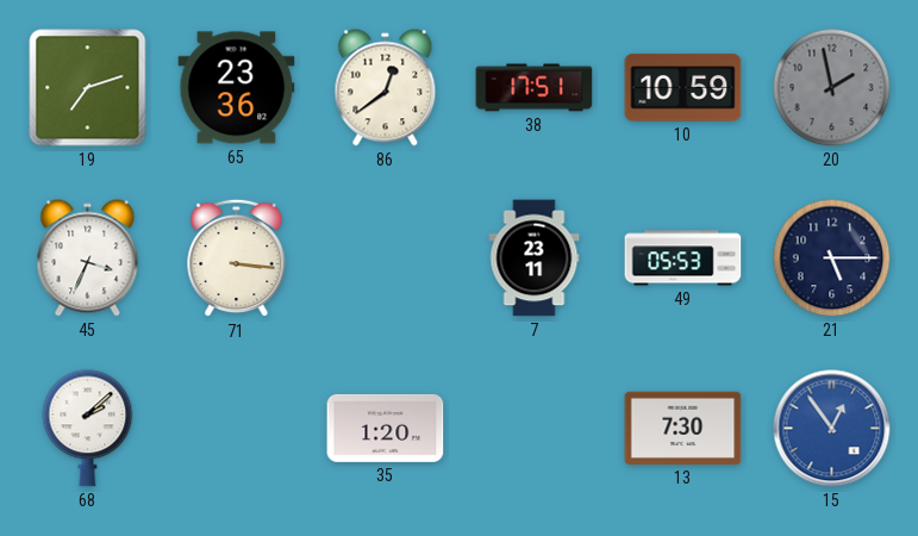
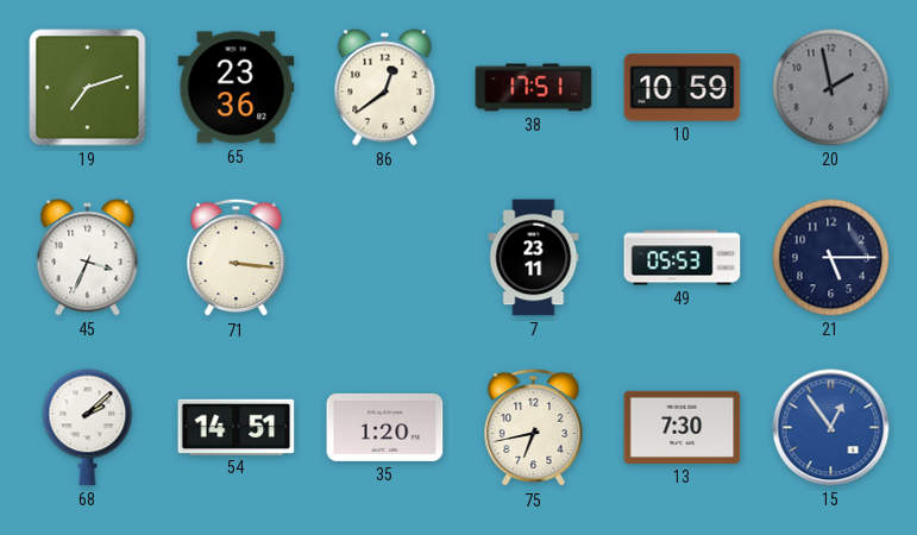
54: none -> 14:51
75: none -> 6:43
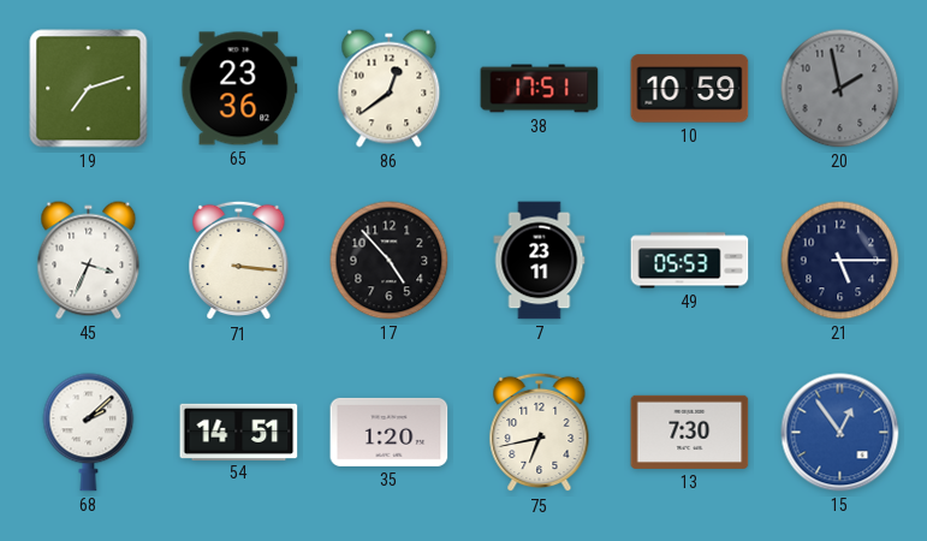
17: none -> 4:53
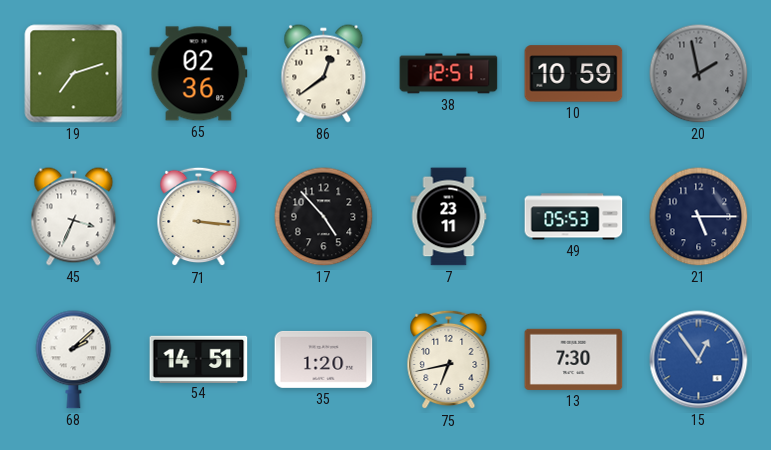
65: 23:36 -> 02:36
38: 17:51 -> 12:51
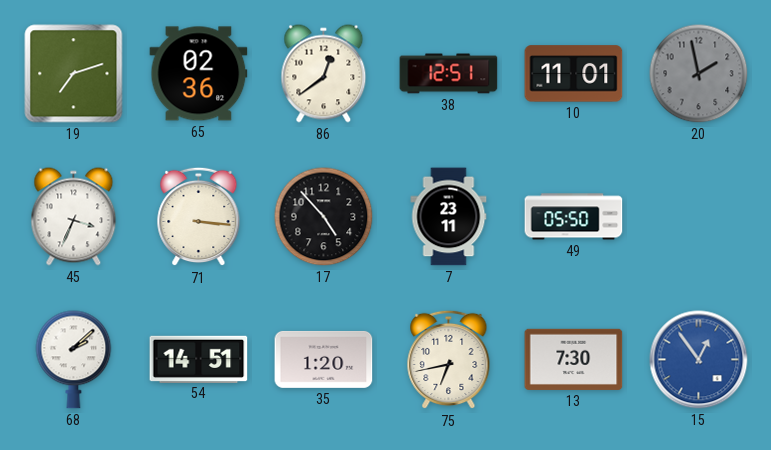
10: 10:59 -> 11:01
49: 05:53 -> 05:50
21: 5:15 -> none
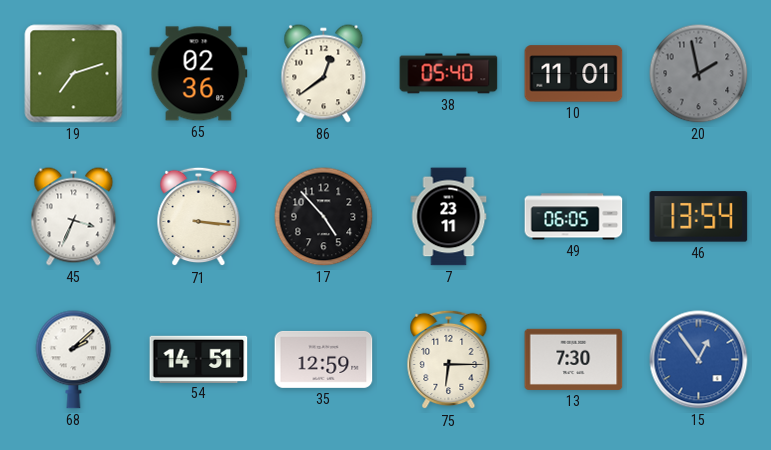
38: 12:51 -> 05:40
49: 05:50 -> 06:05
46: none -> 13:54
35: 1:20 -> 12:59
75: 6:43 -> 6:15
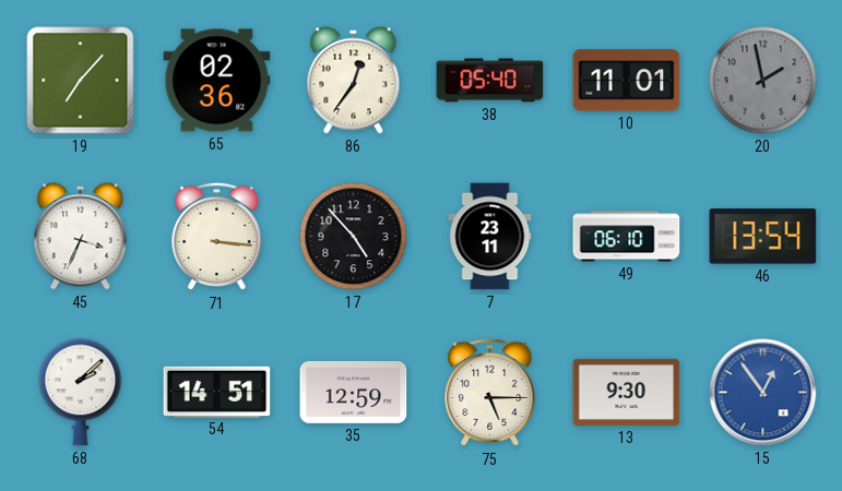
19: 7:12 -> 7:07
86: 12:39 -> 12:36
49: 06:05 -> 06:10
75: 6:15 -> 5:15
13: 7:30 -> 9:30
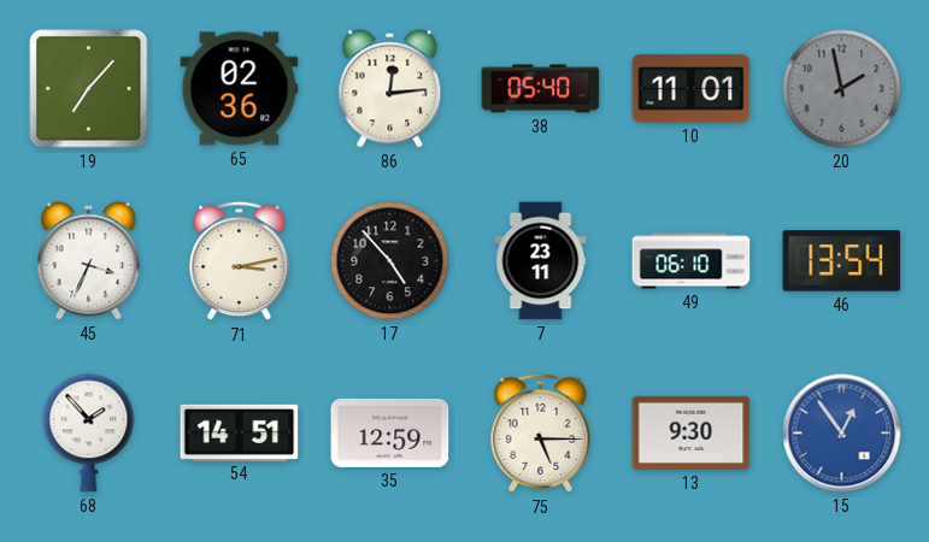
86: 12:36 -> 12:14
71: 3:16 -> 3:13
68: 2:08 -> 1:53
